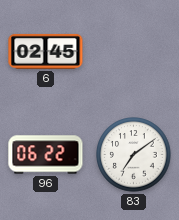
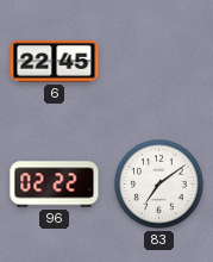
6: 02:45 -> 22:45
96: 06:22 -> 02:22
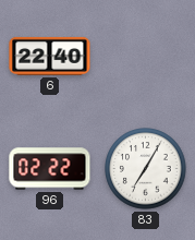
6: 22:45 -> 22:40
83: 7:09 -> 7:05
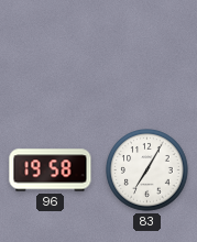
6: 22:40 -> none
96: 02:22 -> 19:58
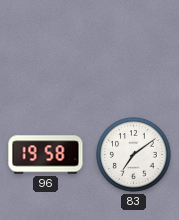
83: 7:05 -> 7:09
